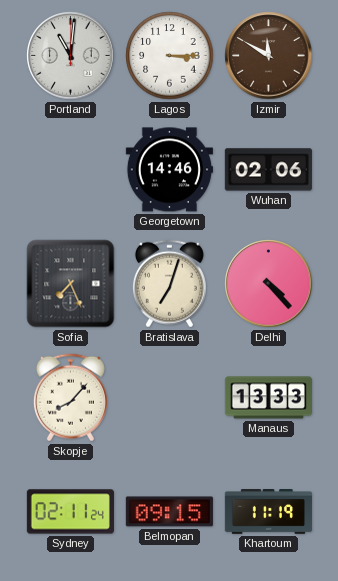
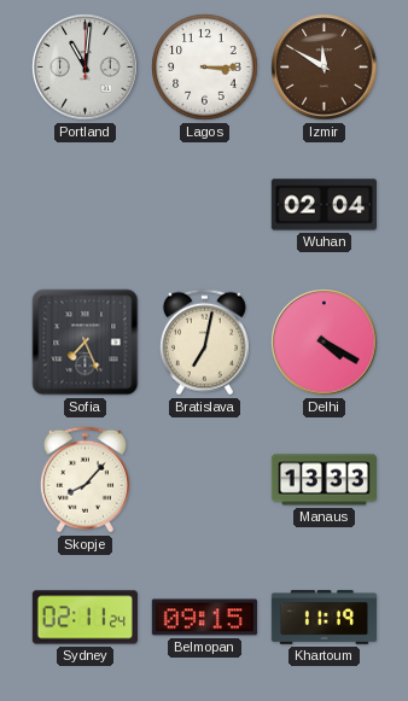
Georgetown: 14:46 -> none
Wuhan: 02:06 -> 02:04
Bratislava: 7:03 -> 7:02
Delhi: 4:23 -> 4:20
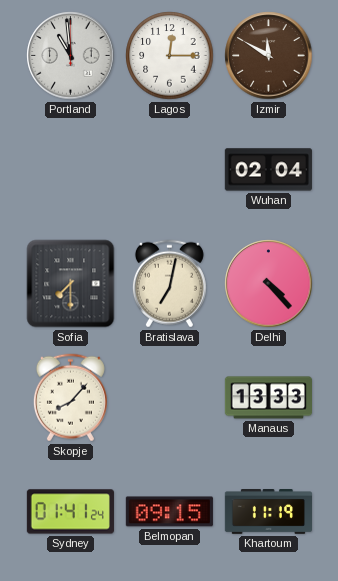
Portland: 11:01 -> 10:59
Lagos: 3:15 -> 12:15
Sofia: 7:26 -> 7:30
Delhi: 4:20 -> 4:23
Sydney: 02:11 -> 01:41
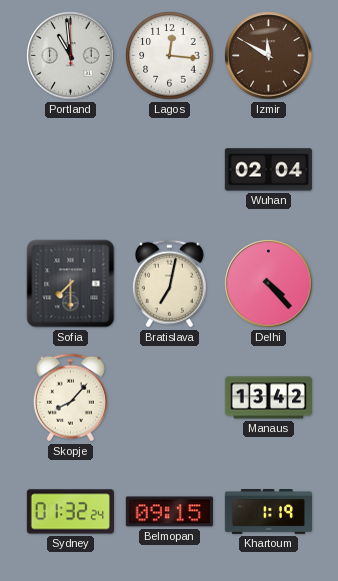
Lagos: 12:15 -> 12:16
Manaus: 13:33 -> 13:42
Sydney: 01:41 -> 01:32
Khartoum: 11:19 -> 1:19
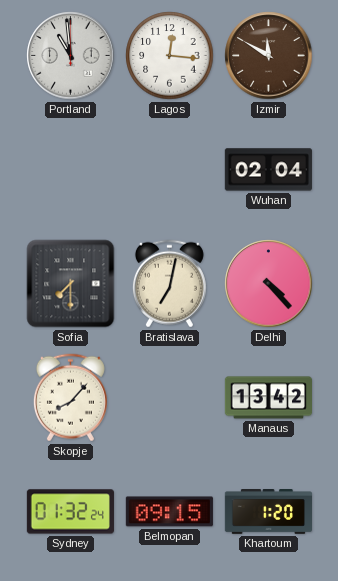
Khartoum: 1:19 -> 1:20
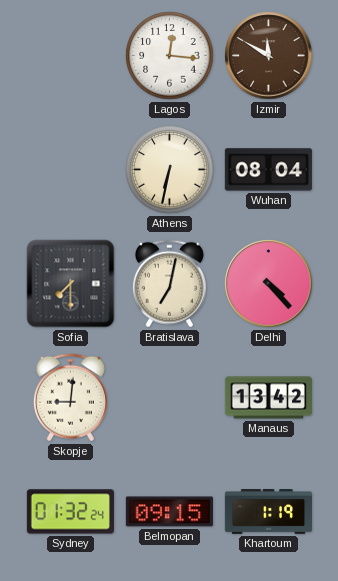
Portland: 10:59 -> none
Athens: none -> 6:32
Wuhan: 02:04 -> 08:04
Skopje: 8:07 -> 9:01
Khartoum: 1:20 -> 1:19
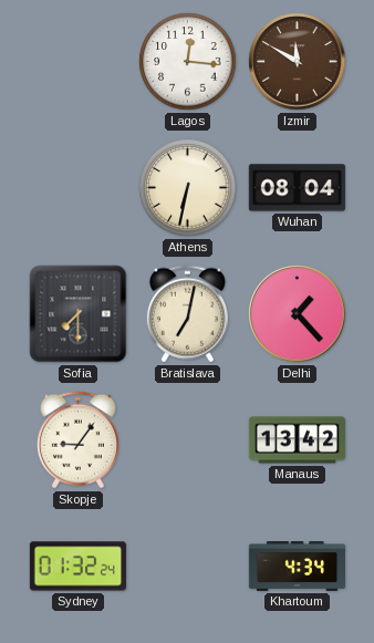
Delhi: 4:23 -> 1:23
Skopje: 9:01 -> 9:06
Belmopan: 09:15 -> none
Khartoum: 1:19 -> 4:34
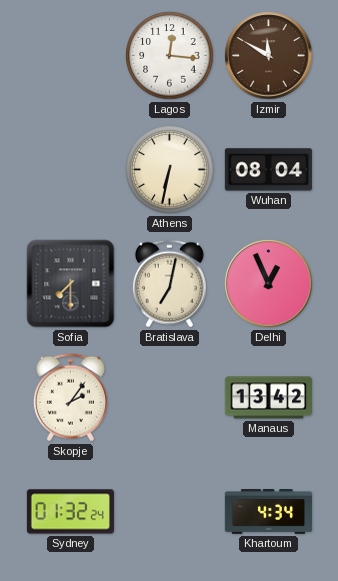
Delhi: 1:23 -> 12:56
Skopje: 9:06 -> 2:06
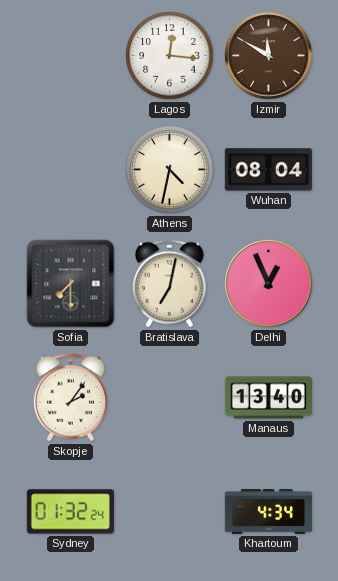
Athens: 6:32 -> 4:32
Manaus: 13:42 -> 13:40
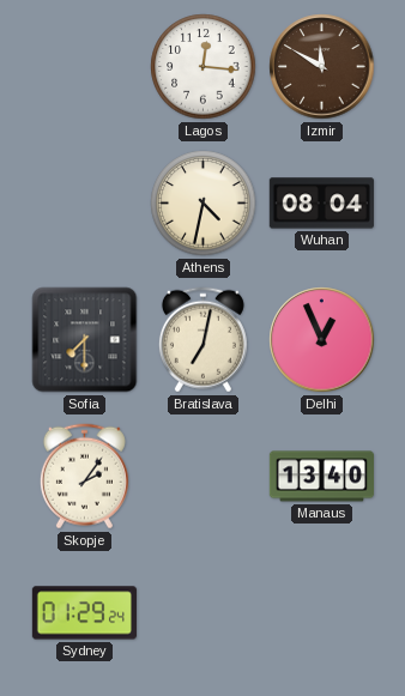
Sydney: 01:32 -> 01:29
Khartoum: 4:34 -> none
